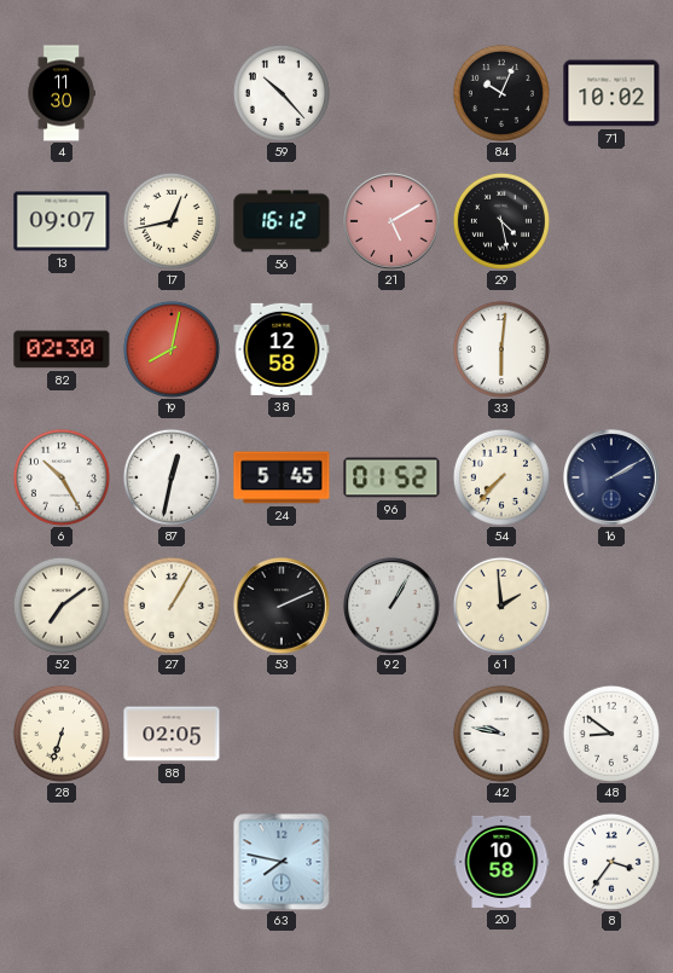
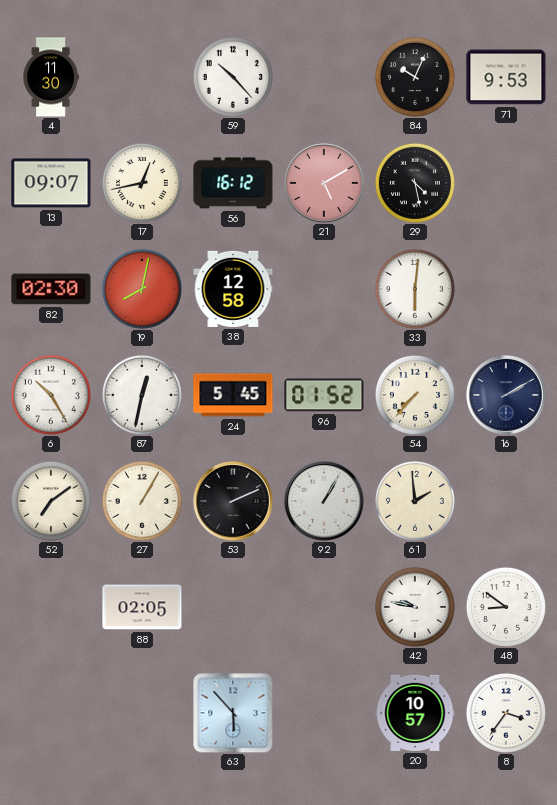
71: 10:02 -> 9:53
28: 6:33 -> none
63: 7:47 -> 5:53
20: 10:58 -> 10:57
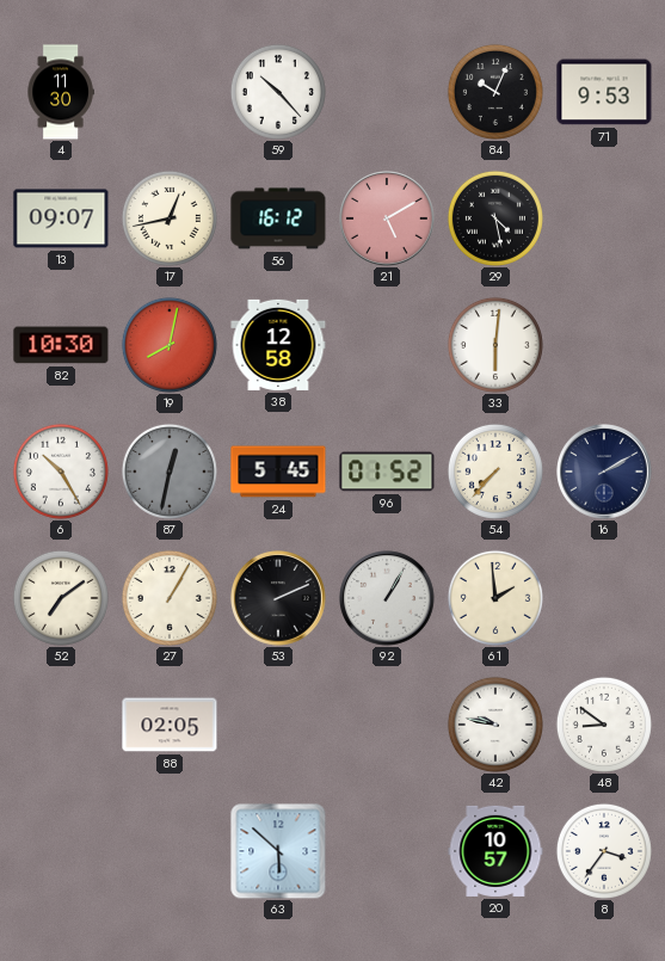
82: 02:30 -> 10:30
87 dial: white -> grey
63: 5:53 -> 5:52
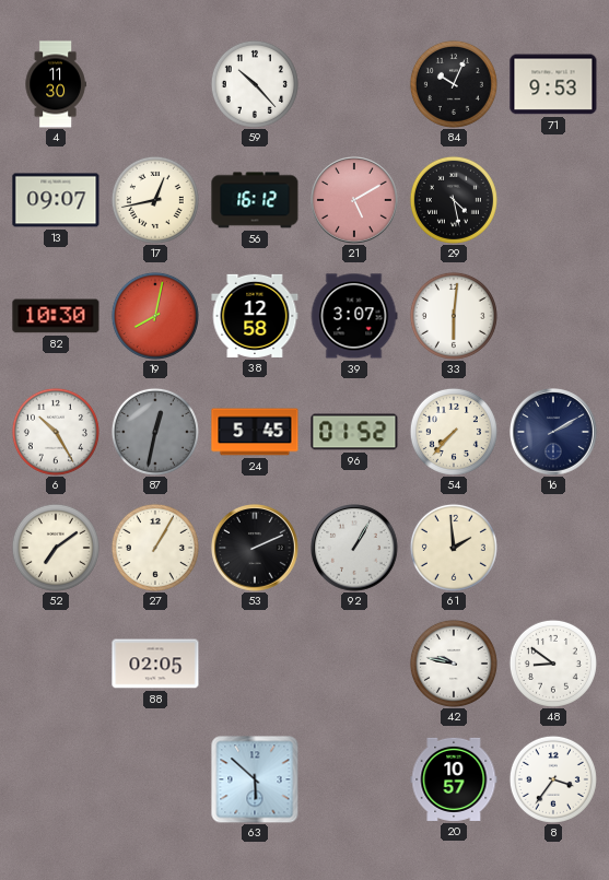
39: none -> 3:07
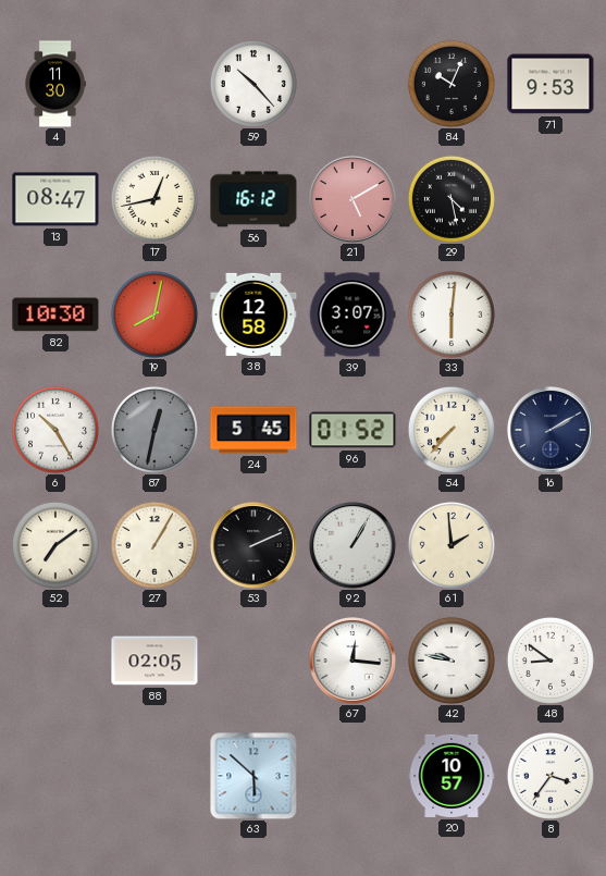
13: 09:07 -> 08:47
67: none -> 12:16
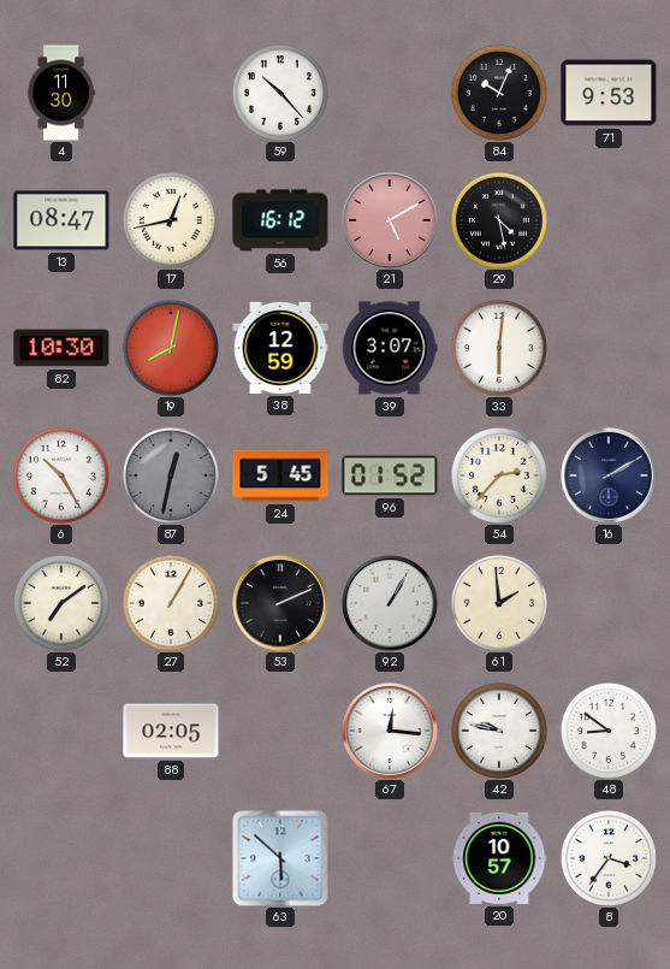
38: 12:58 -> 12:59
54: 7:37 -> 2:37
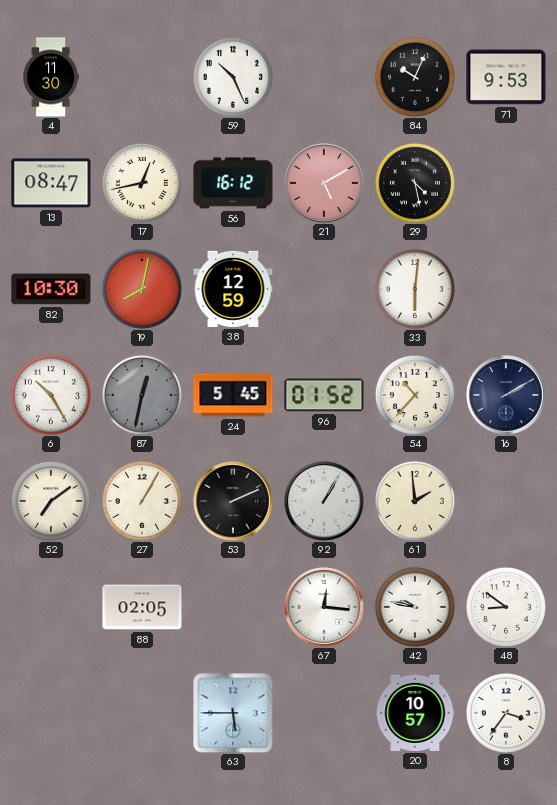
59: 10:23 -> 10:26
39: 3:07 -> none
54: 2:37 -> 10:37
63: 5:52 -> 5:45
